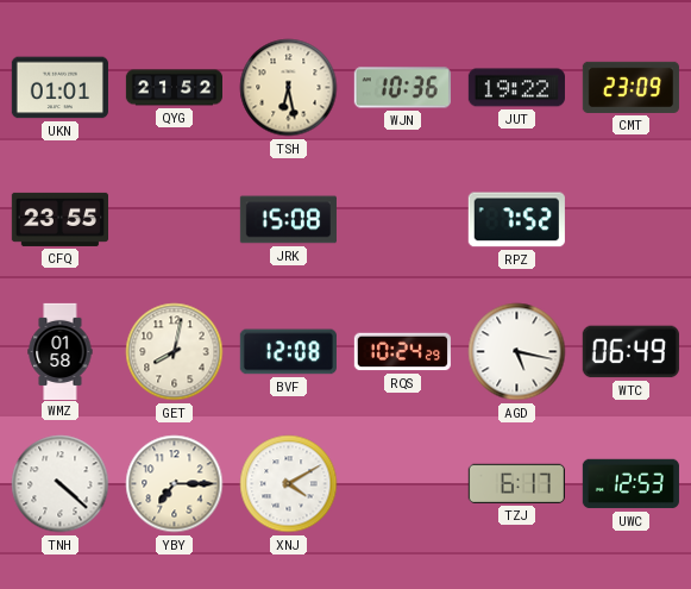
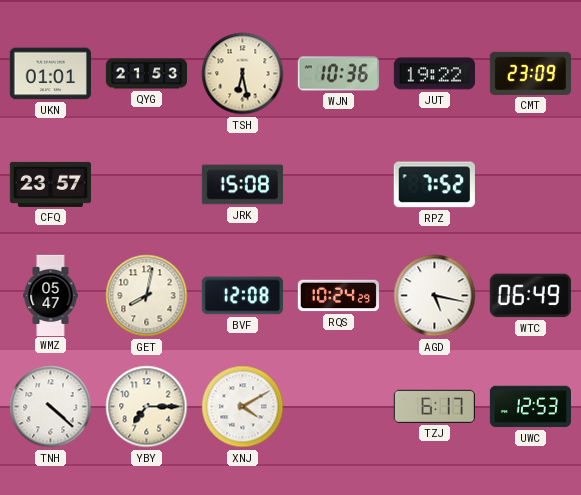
QYG: 21:52 -> 21:53
CFQ: 23:55 -> 23:57
WMZ: 01:58 -> 05:47
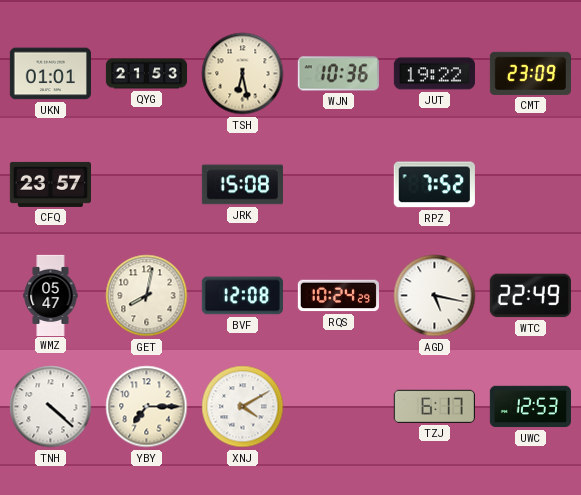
WTC: 06:49 -> 22:49
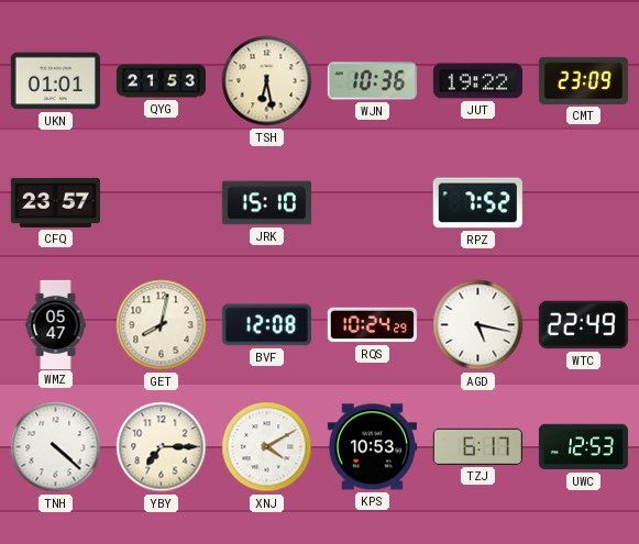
JRK: 15:08 -> 15:10
KPS: none -> 10:53
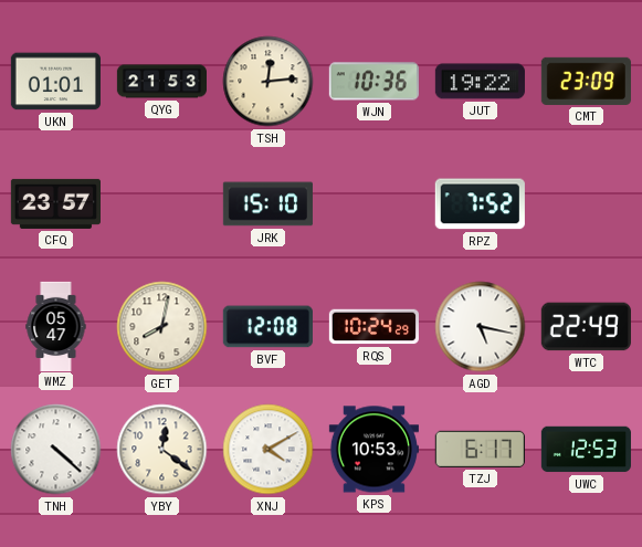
TSH: 6:28 -> 12:14
YBY: 7:15 -> 12:21
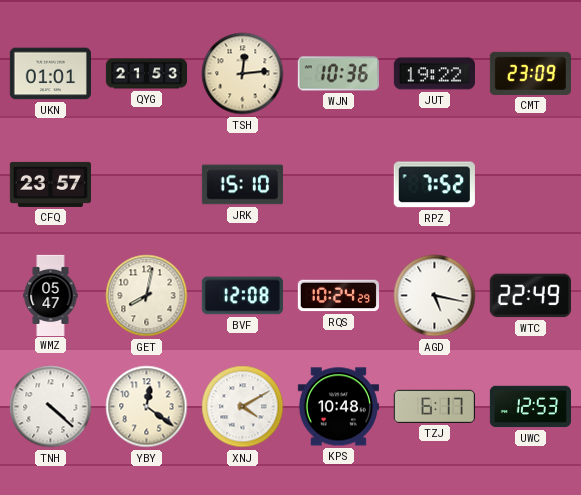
KPS: 10:53 -> 10:48
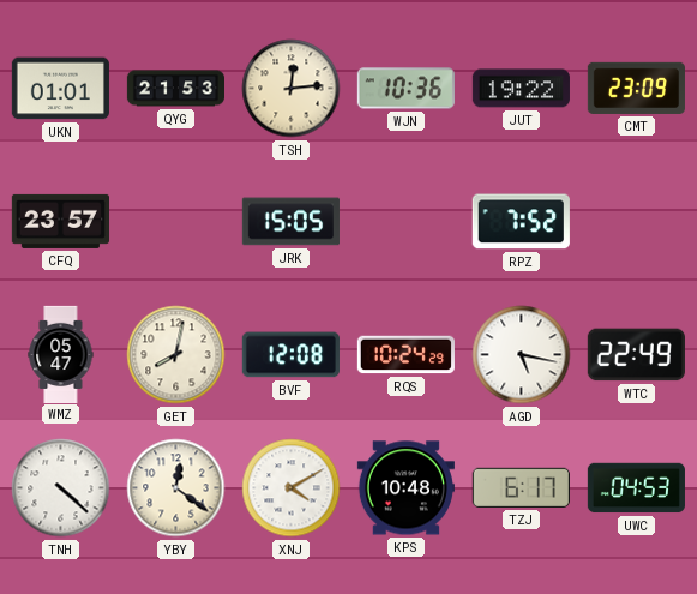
JRK: 15:10 -> 15:05
UWC: 12:53 -> 04:53
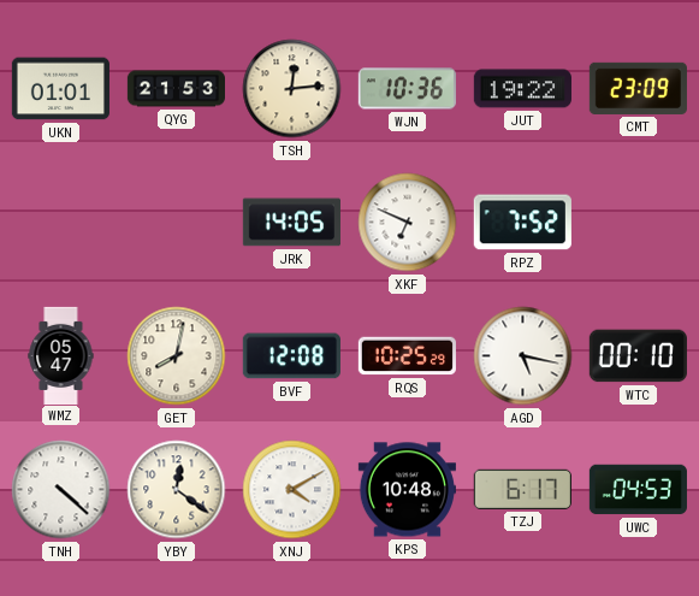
CFQ: 23:57 -> none
JRK: 15:05 -> 14:05
XKF: none -> 6:49
RQS: 10:24 -> 10:25
WTC: 22:49 -> 00:10
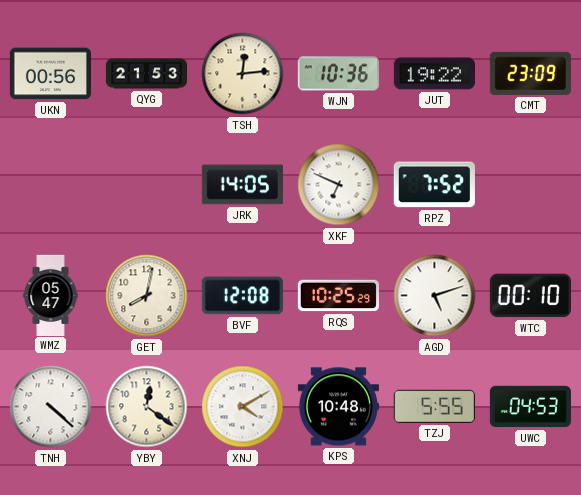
UKN: 01:01 -> 00:56
AGD: 5:17 -> 5:12
TZJ: 6:17 -> 5:55
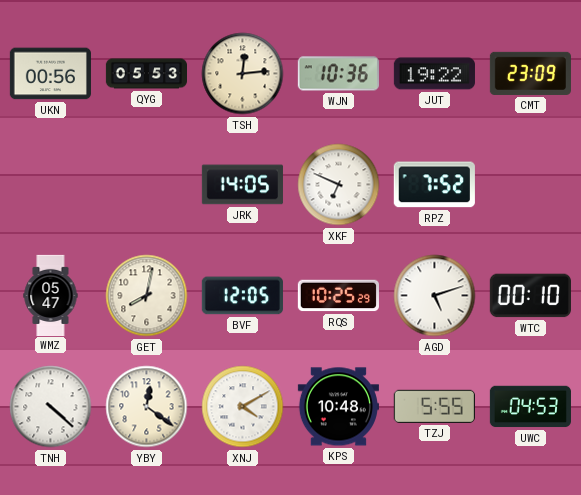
QYG: 21:53 -> 05:53
BVF: 12:08 -> 12:05
